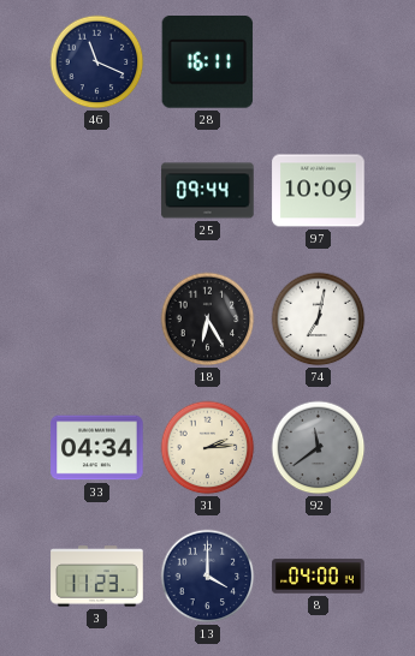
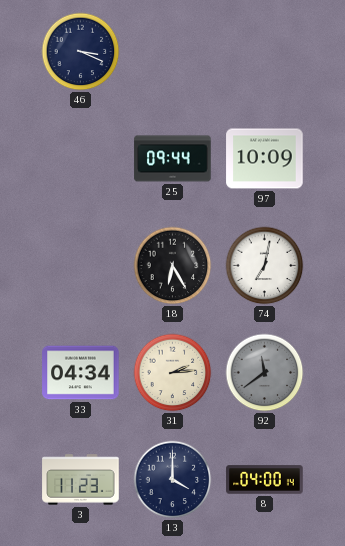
46: 11:19 -> 3:19
28: 16:11 -> none
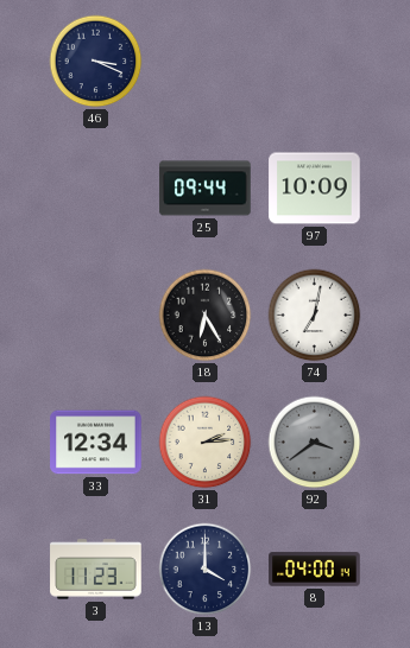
33: 04:34 -> 12:34
92: 11:39 -> 3:39
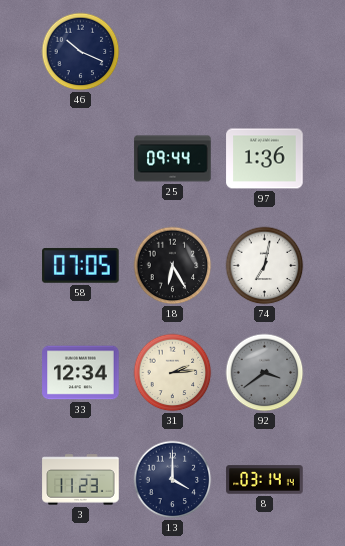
46: 3:19 -> 10:19
97: 10:09 -> 1:36
58: none -> 07:05
8: 04:00 -> 03:14
